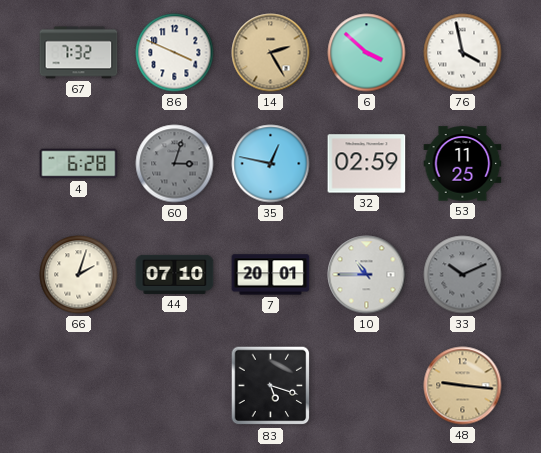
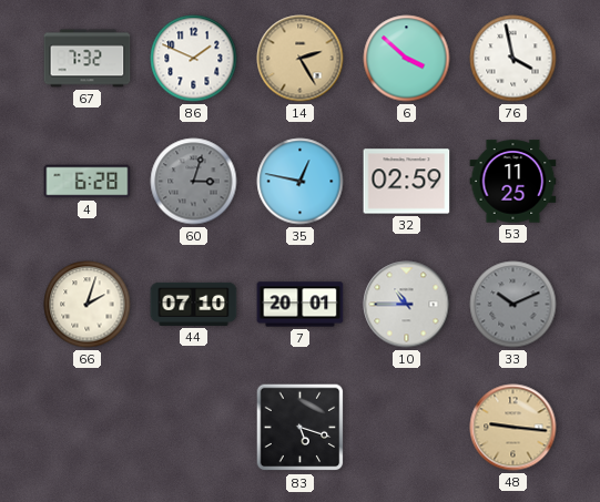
86: 3:49 -> 1:49
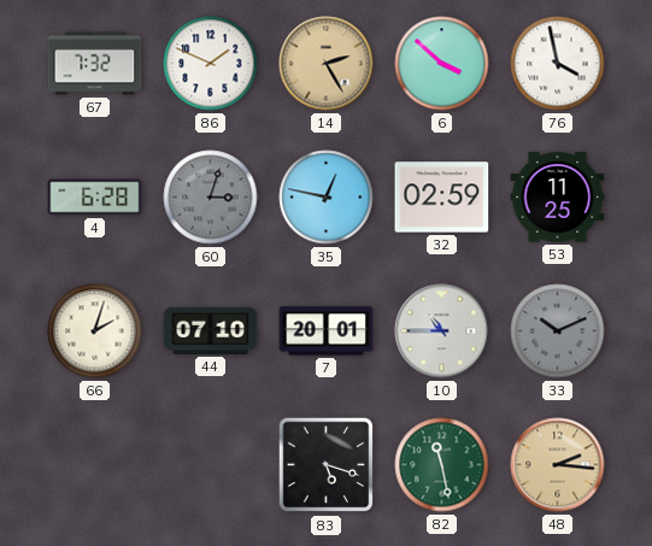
82: none -> 11:28
48: 9:16 -> 2:16
